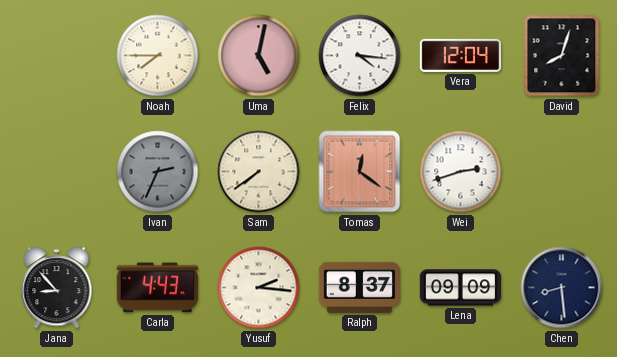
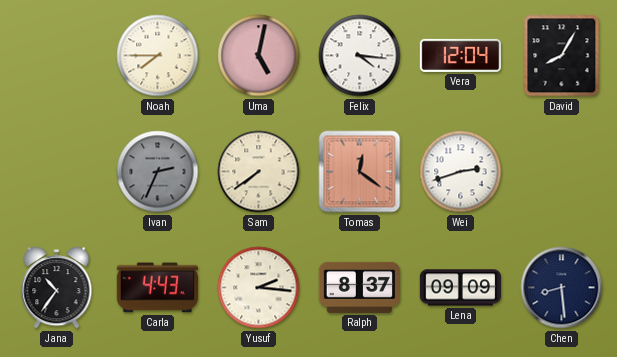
David: 8:03 -> 8:05
Jana: 8:53 -> 10:36
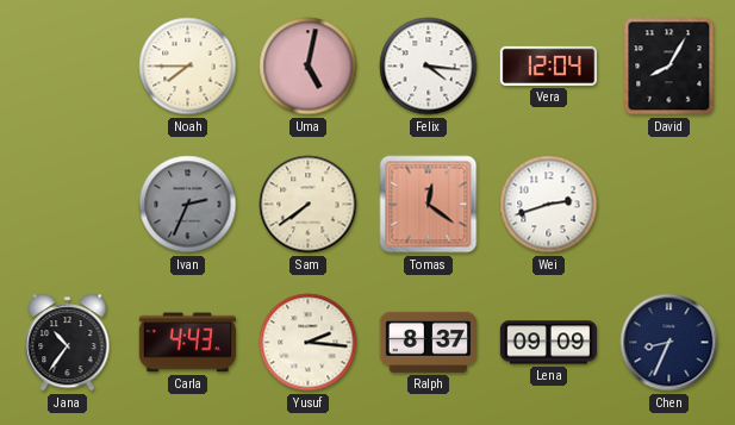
Chen: 8:29 -> 8:34
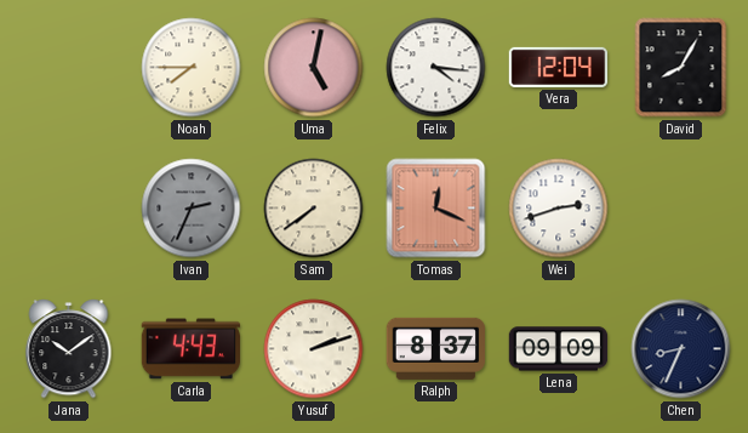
Tomas: 12:21 -> 12:19
Jana: 10:36 -> 10:09
Yusuf: 2:16 -> 2:12
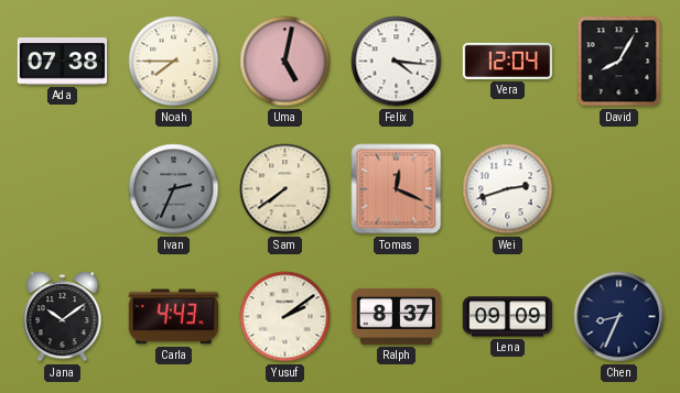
Ada: none -> 07:38
Yusuf: 2:12 -> 2:09
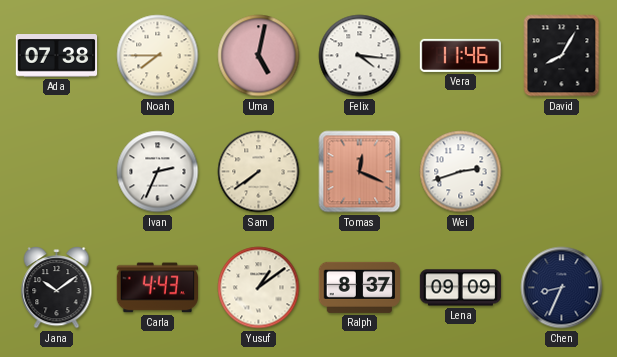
Vera: 12:04 -> 11:46
Ivan dial: grey -> white
Yusuf: 2:09 -> 1:09
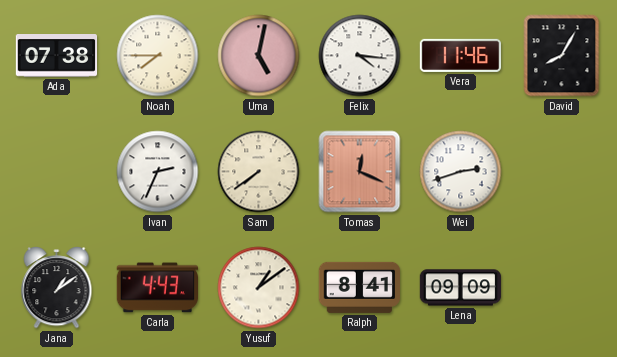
Jana: 10:09 -> 1:09
Ralph: 8:37 -> 8:41
Chen: 8:34 -> none
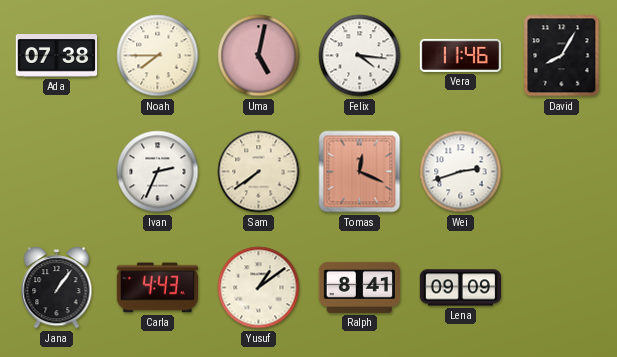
Jana: 1:09 -> 1:06
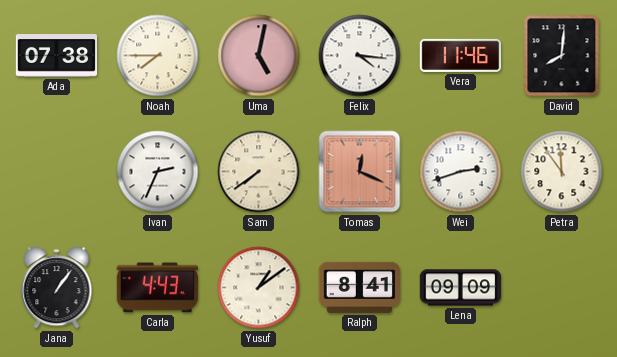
David: 8:05 -> 8:01
Petra: none -> 11:54
